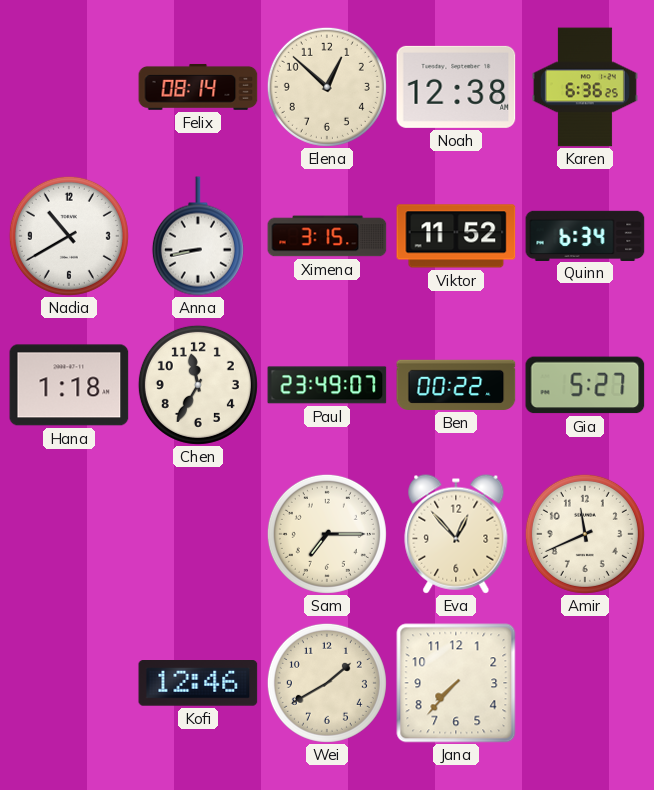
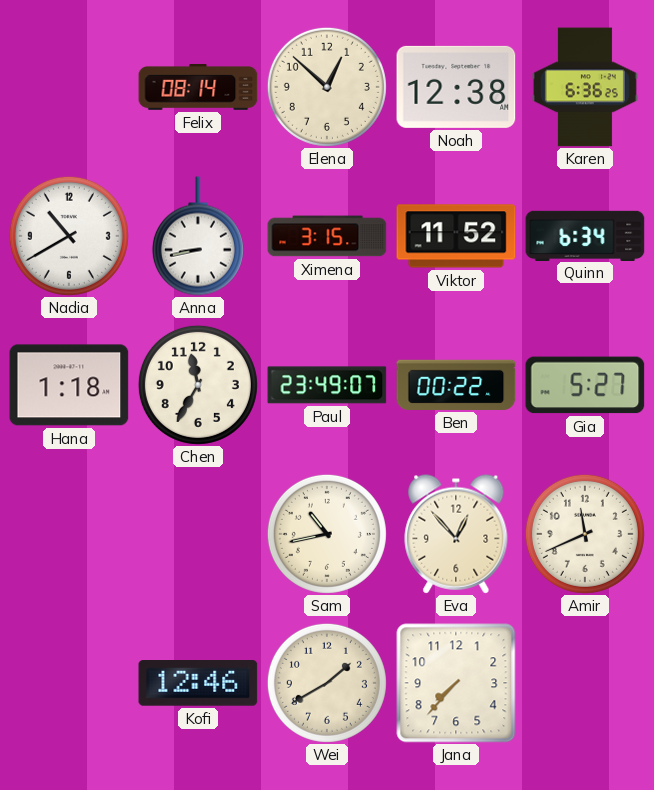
Sam: 7:15 -> 10:43
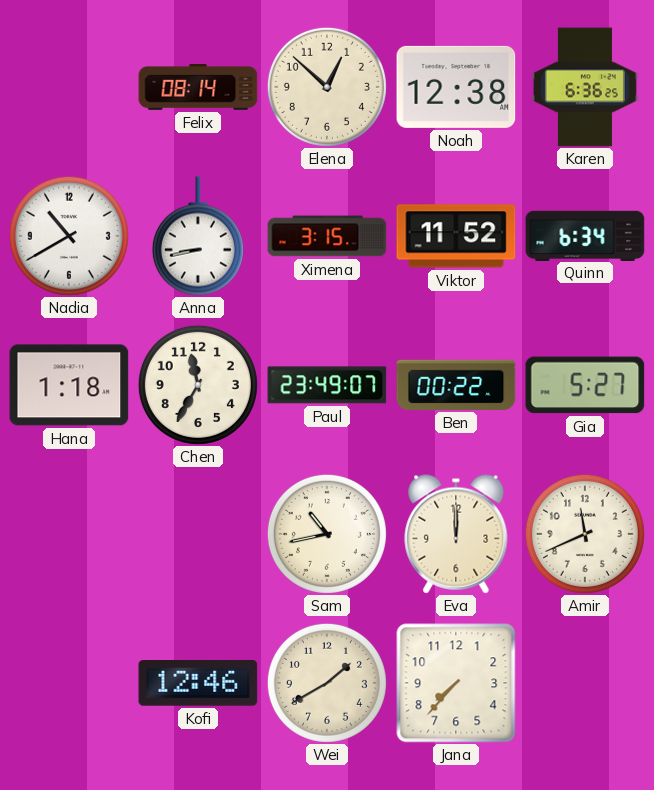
Eva: 12:53 -> 12:00
